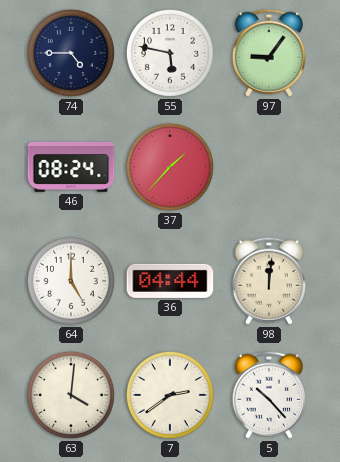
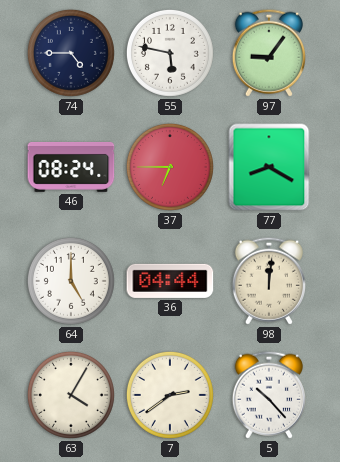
37: 1:37 -> 6:45
77: none -> 8:20
63: 4:01 -> 4:05
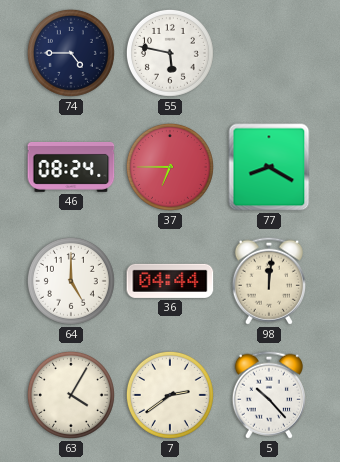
97: 9:06 -> none
